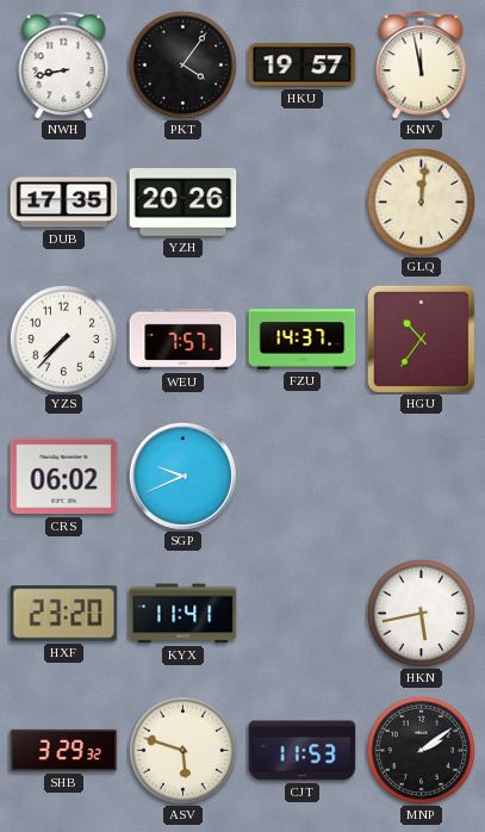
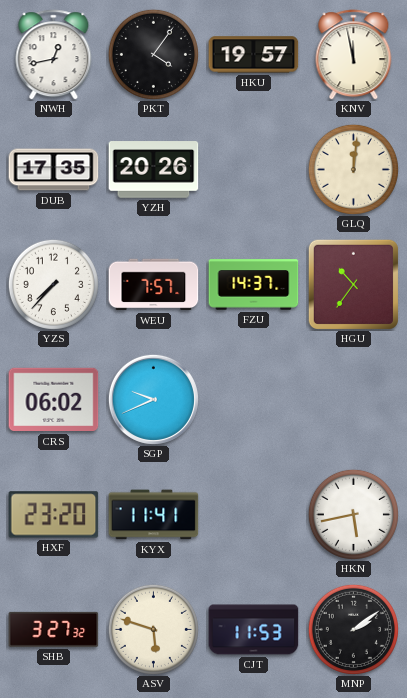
NWH: 8:43 -> 12:43
SHB: 3:29 -> 3:27
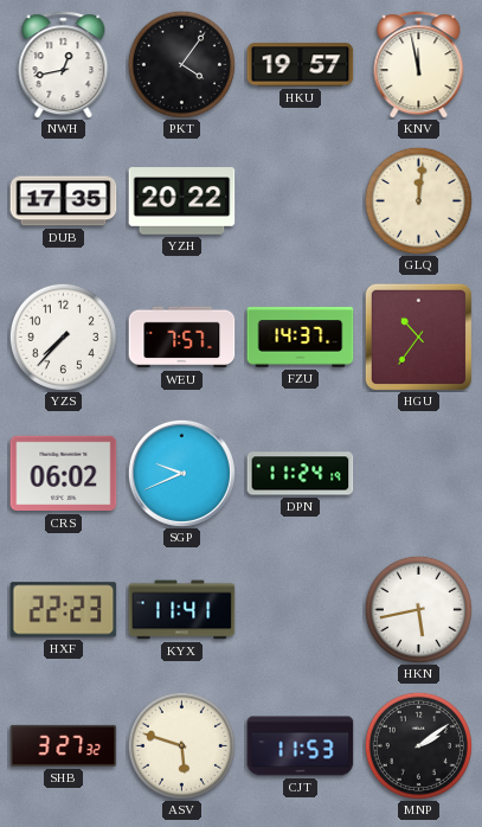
YZH: 20:26 -> 20:22
DPN: none -> 11:24
HXF: 23:20 -> 22:23
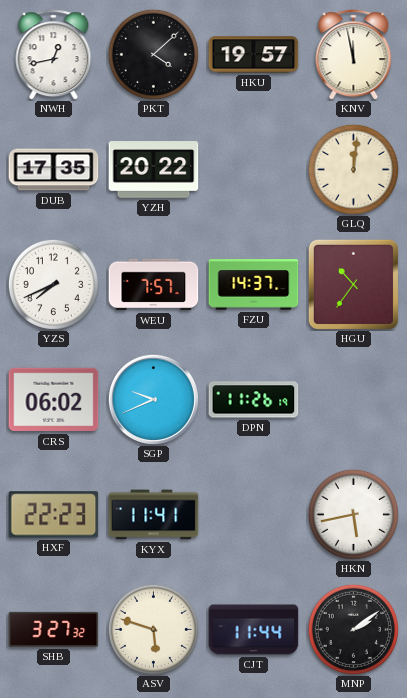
PKT: 4:06 -> 4:08
YZS: 7:37 -> 7:41
DPN: 11:24 -> 11:26
CJT: 11:53 -> 11:44
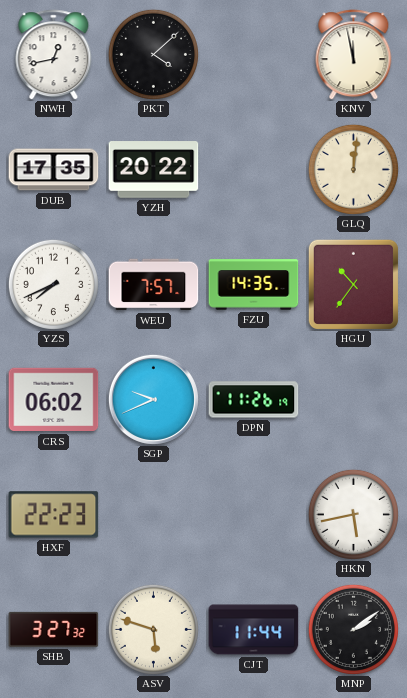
HKU: 19:57 -> none
FZU: 14:37 -> 14:35
KYX: 11:41 -> none
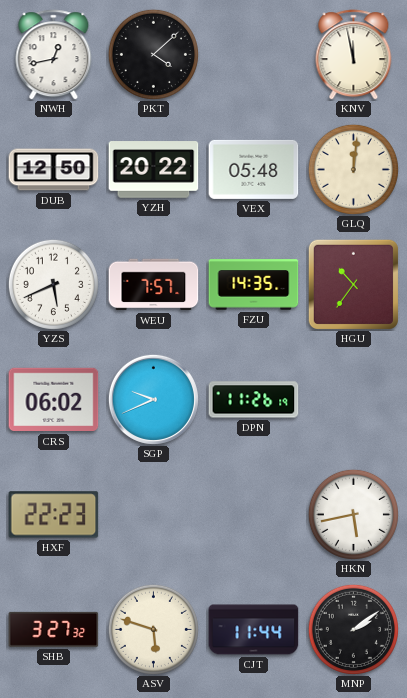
DUB: 17:35 -> 12:50
VEX: none -> 05:48
YZS: 7:41 -> 5:41
